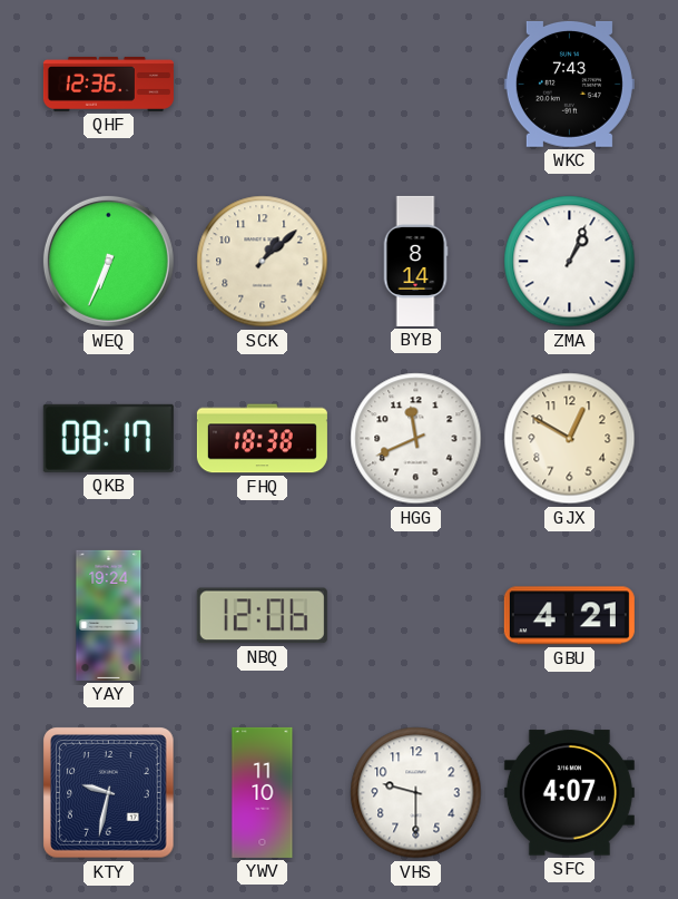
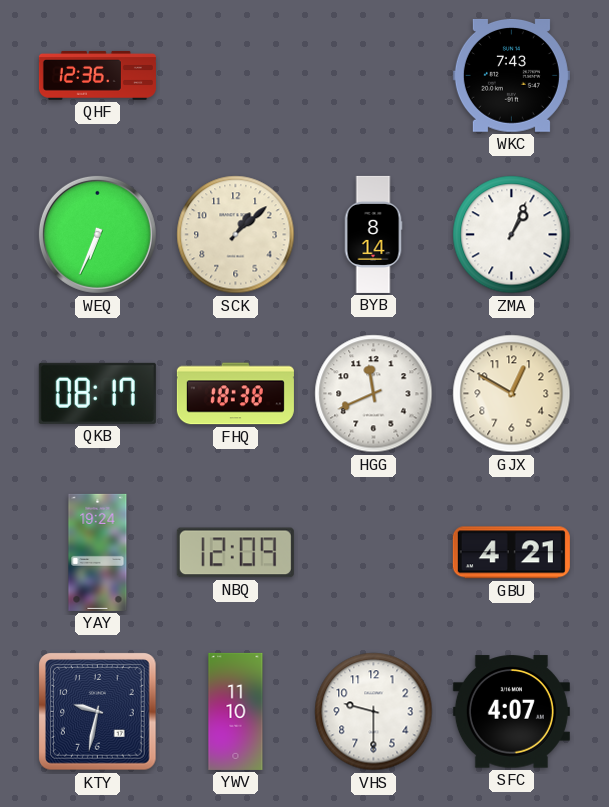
NBQ: 12:06 -> 12:09
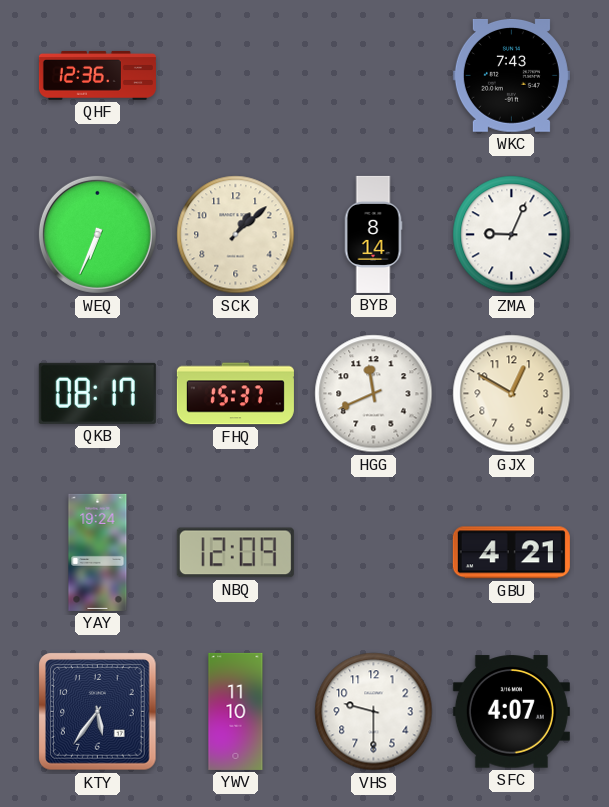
ZMA: 1:04 -> 9:04
FHQ: 18:38 -> 15:37
KTY: 9:32 -> 5:36
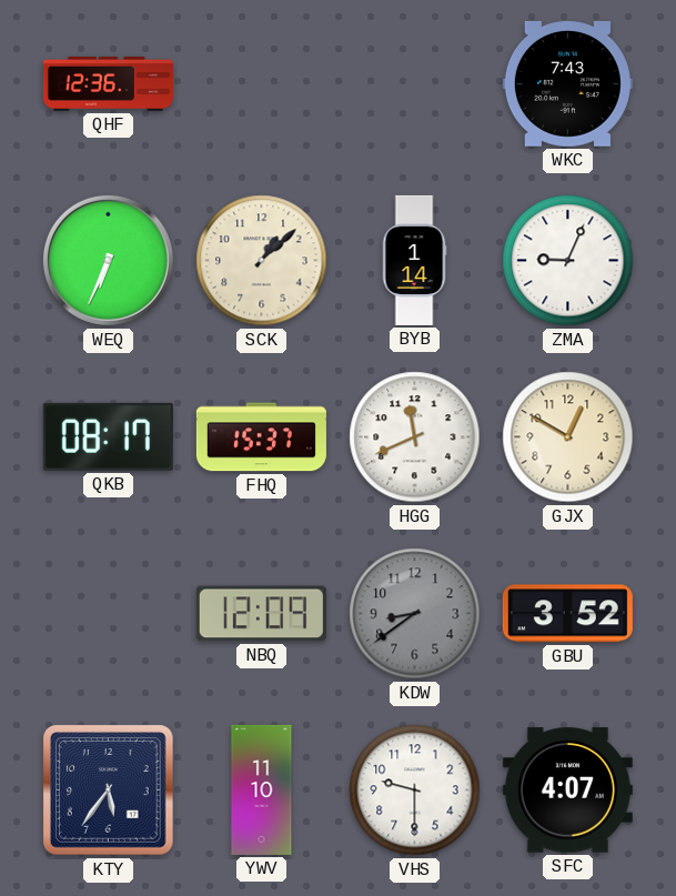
BYB: 8:14 -> 1:14
YAY: 19:24 -> none
KDW: none -> 8:39
GBU: 4:21 -> 3:52
